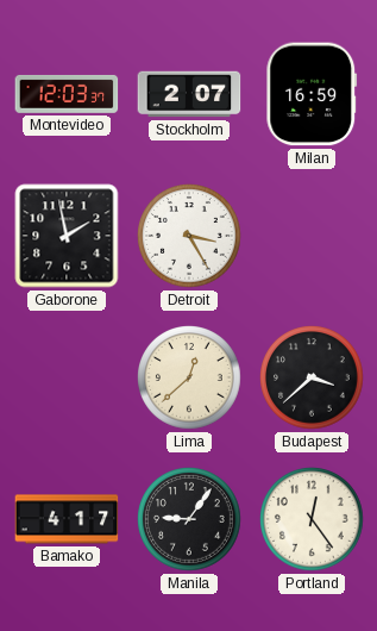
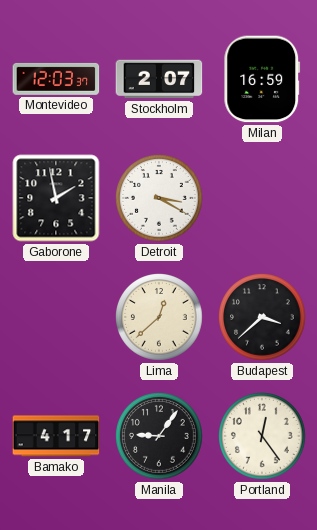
Detroit: 3:25 -> 3:20
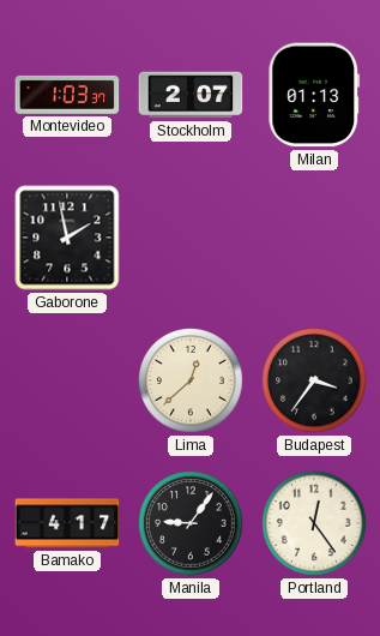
Montevideo: 12:03 -> 1:03
Milan: 16:59 -> 01:13
Detroit: 3:20 -> none
Budapest: 3:38 -> 3:36
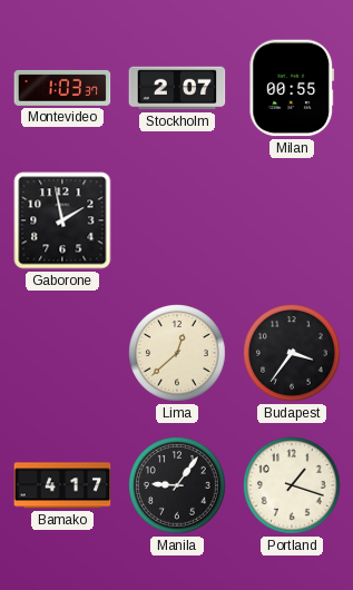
Milan: 01:13 -> 00:55
Portland: 12:24 -> 1:18
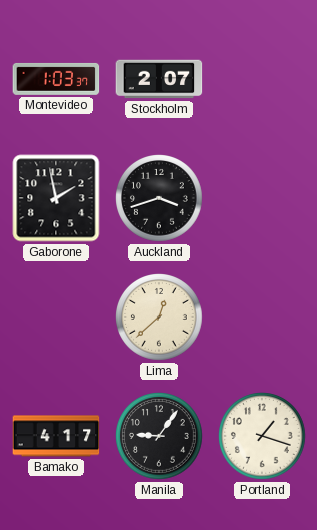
Milan: 00:55 -> none
Auckland: none -> 3:42
Budapest: 3:36 -> none
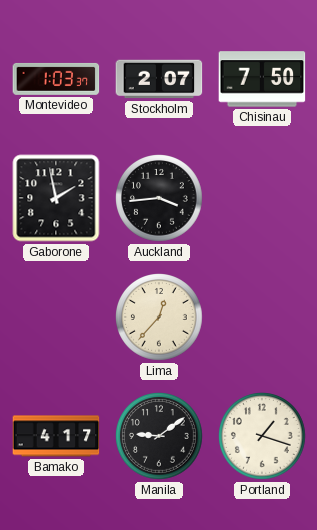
Chisinau: none -> 7:50
Auckland: 3:42 -> 3:44
Lima: 12:38 -> 12:37
Manila: 9:06 -> 9:09
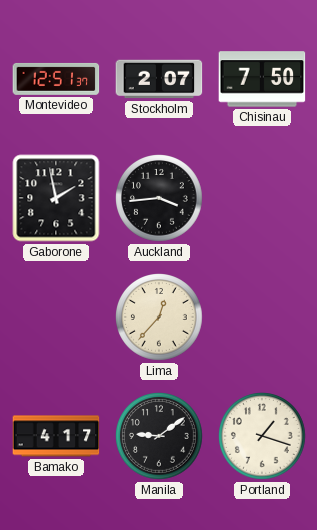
Montevideo: 1:03 -> 12:51
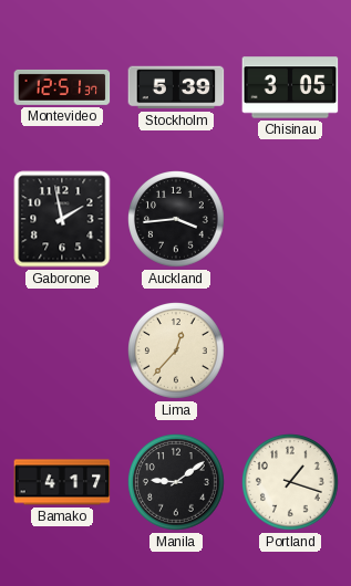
Stockholm: 2:07 -> 5:39
Chisinau: 7:50 -> 3:05
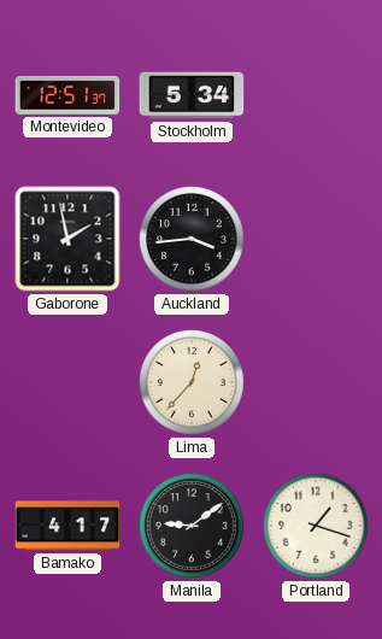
Stockholm: 5:39 -> 5:34
Chisinau: 3:05 -> none
